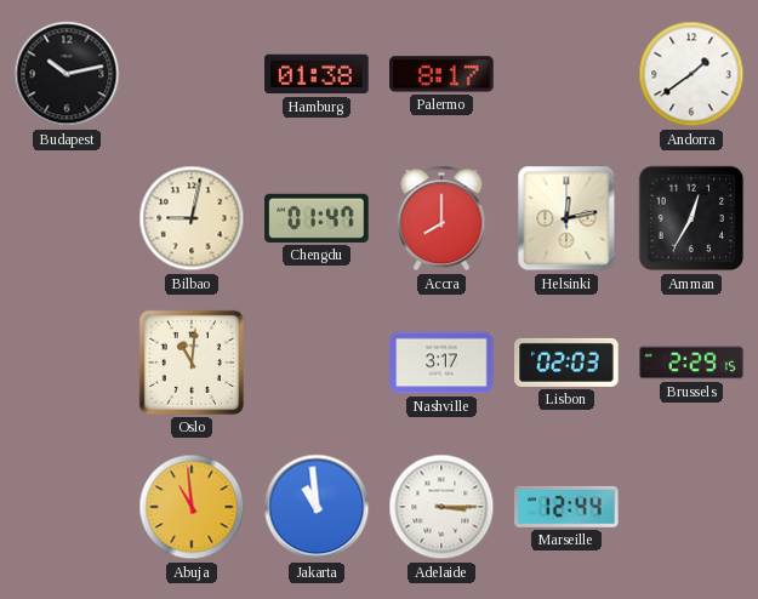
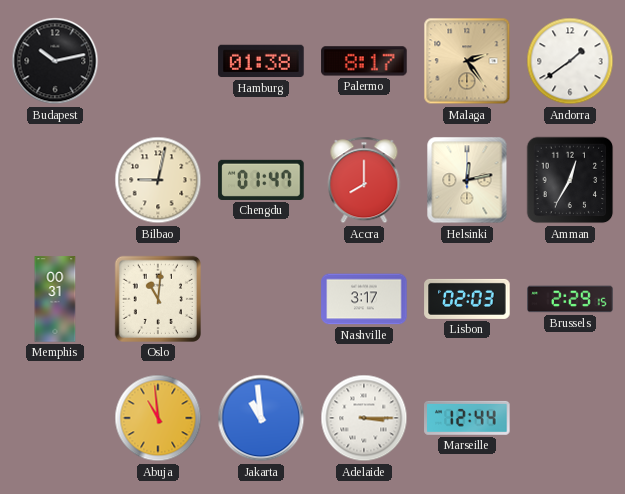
Malaga: none -> 2:24
Memphis: none -> 00:31
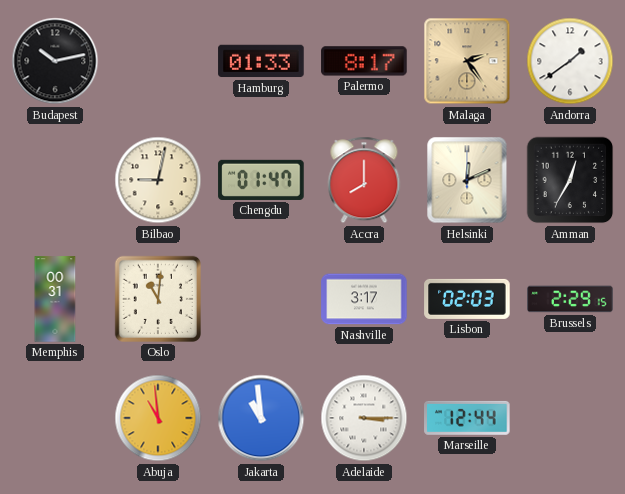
Hamburg: 01:38 -> 01:33
Helsinki: 12:13 -> 12:11
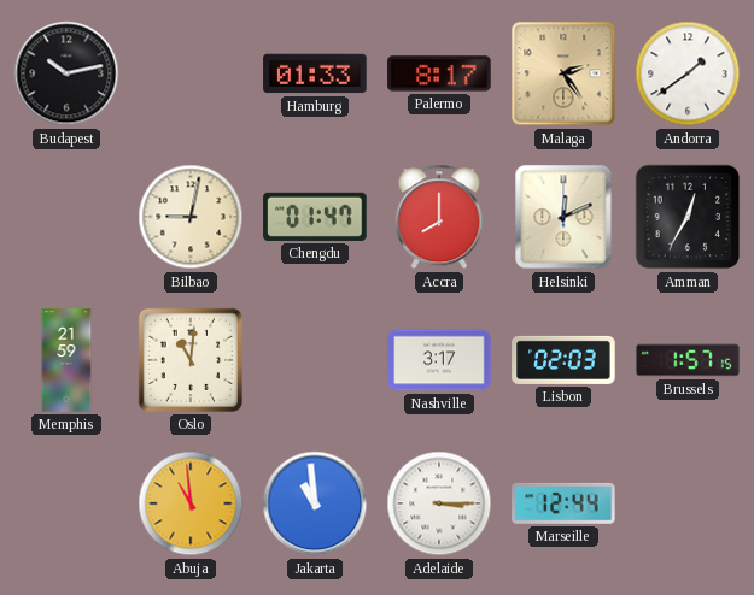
Memphis: 00:31 -> 21:59
Brussels: 2:29 -> 1:57
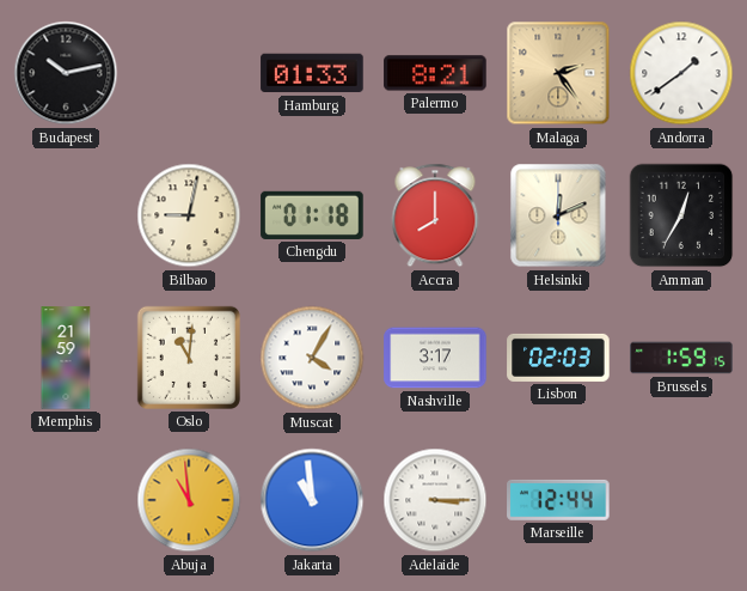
Palermo: 8:17 -> 8:21
Chengdu: 01:47 -> 01:18
Muscat: none -> 4:05
Brussels: 1:57 -> 1:59
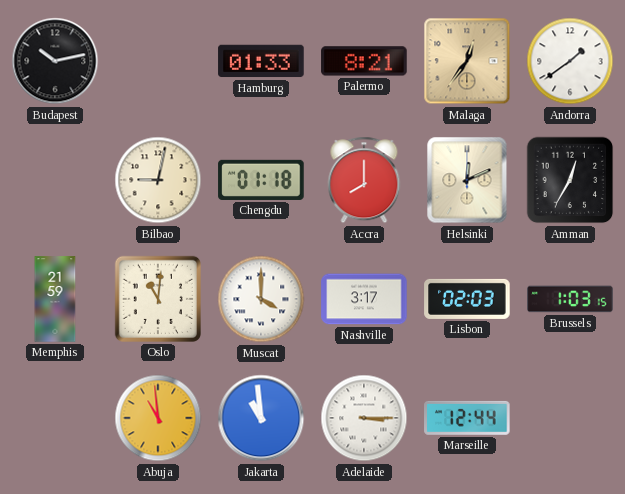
Malaga: 2:24 -> 12:36
Muscat: 4:05 -> 4:00
Brussels: 1:59 -> 1:03
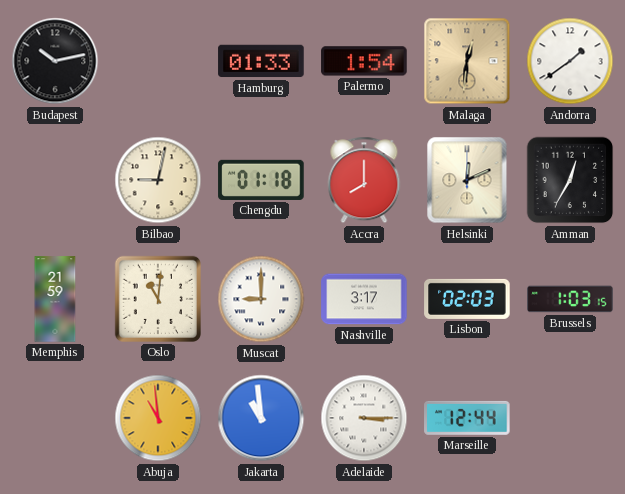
Palermo: 8:21 -> 1:54
Malaga: 12:36 -> 12:31
Muscat: 4:00 -> 9:00
